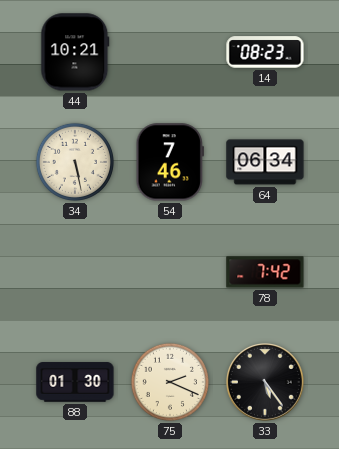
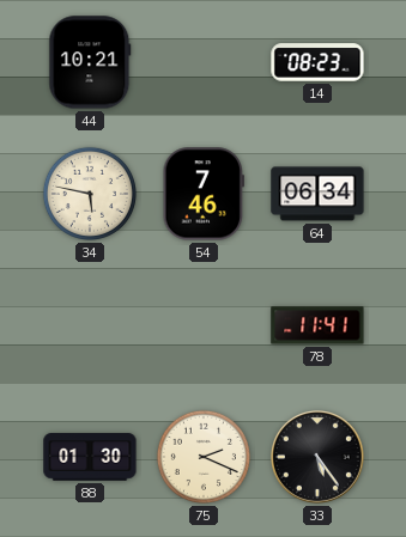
34: 5:28 -> 5:47
78: 7:42 -> 11:41
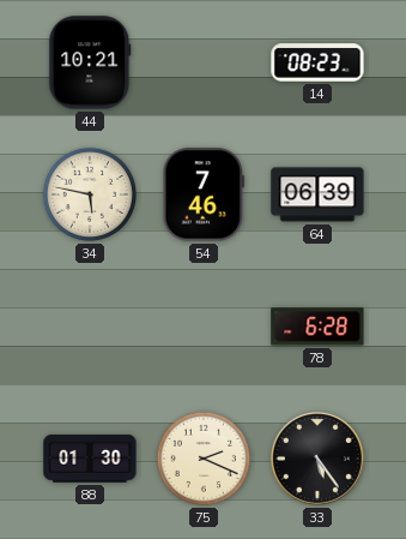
64: 06:34 -> 06:39
78: 11:41 -> 6:28
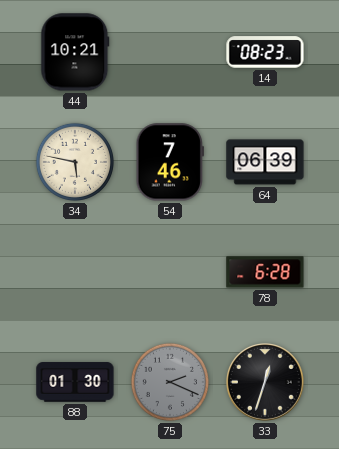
75 dial: cream -> grey
33: 5:24 -> 12:33
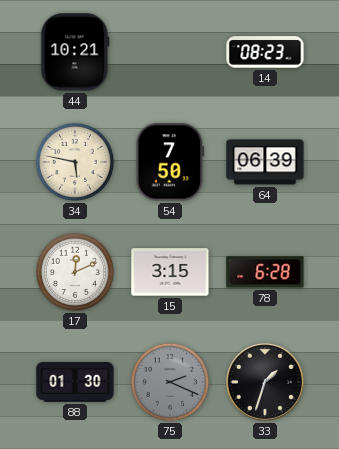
54: 7:46 -> 7:50
17: none -> 12:11
15: none -> 3:15
33: 12:33 -> 1:33
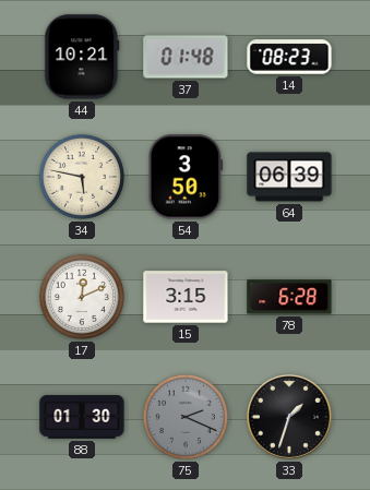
37: none -> 01:48
54: 7:50 -> 3:50
